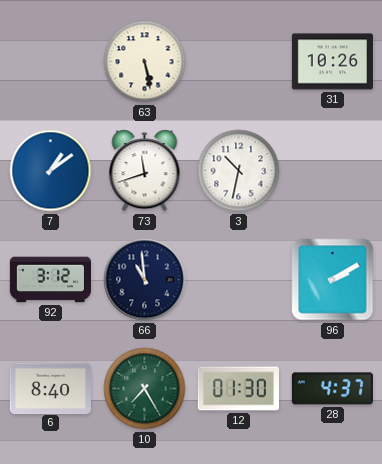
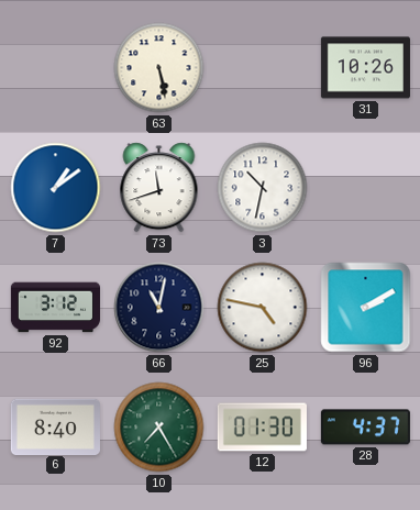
66: 10:59 -> 11:02
25: none -> 4:47
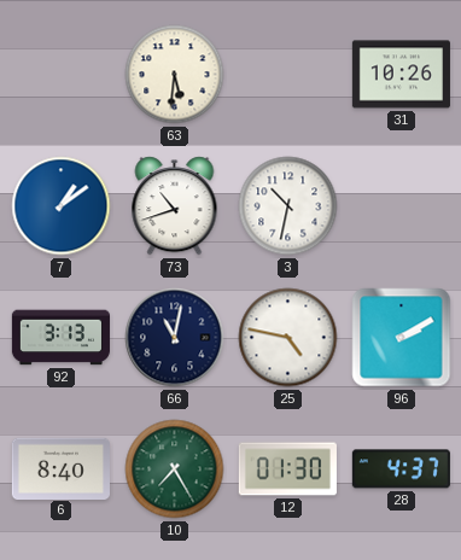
63: 5:28 -> 5:31
73: 11:42 -> 10:42
92: 3:12 -> 3:13
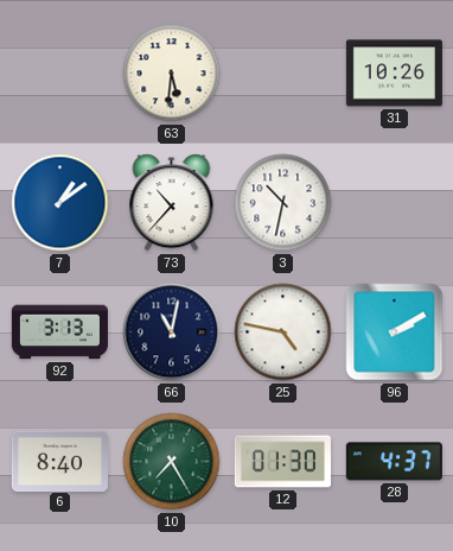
73: 10:42 -> 10:37
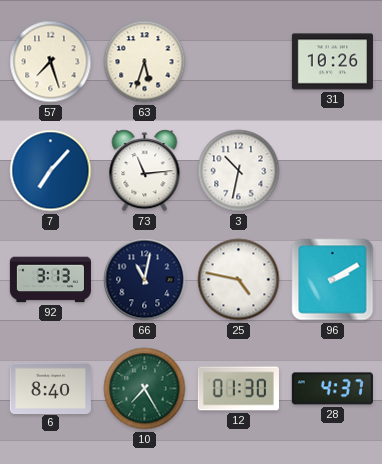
57: none -> 7:27
63: 5:31 -> 5:33
7: 1:09 -> 7:07
73: 10:37 -> 11:14
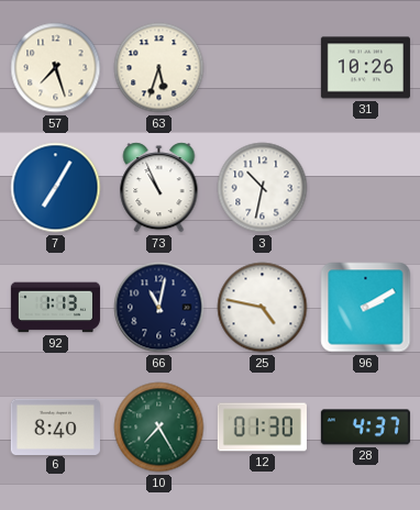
7: 7:07 -> 7:05
73: 11:14 -> 10:56
92: 3:13 -> 1:13
